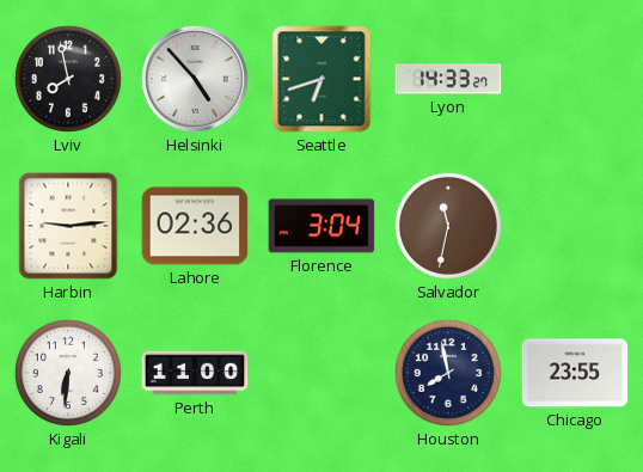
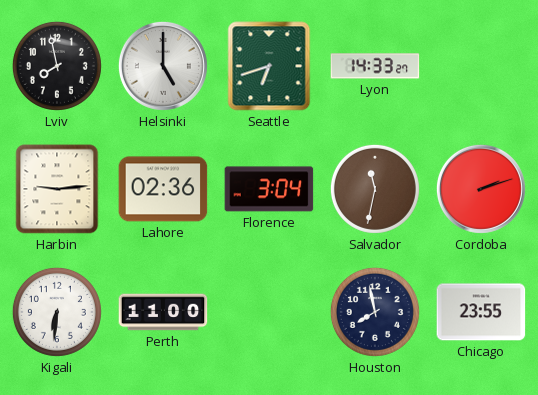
Helsinki: 4:53 -> 5:00
Cordoba: none -> 2:12
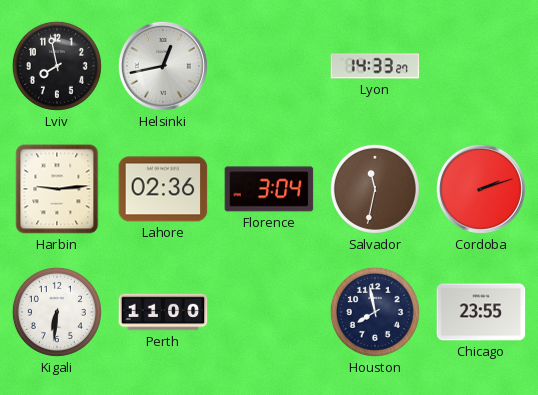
Helsinki: 5:00 -> 12:43
Seattle: 6:42 -> none
